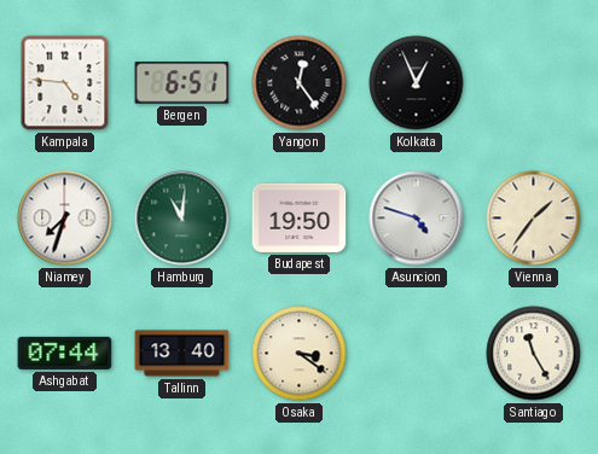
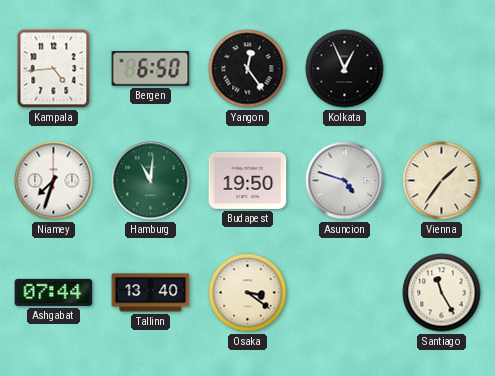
Kampala: 4:46 -> 4:44
Bergen: 6:51 -> 6:50
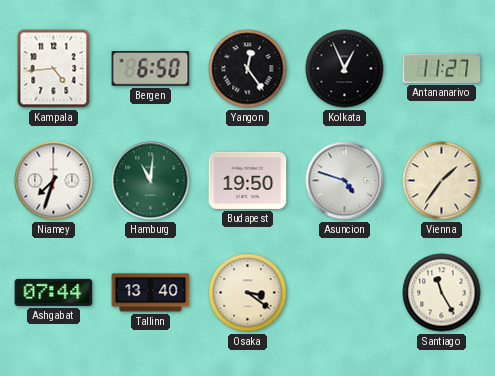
Antananarivo: none -> 11:27
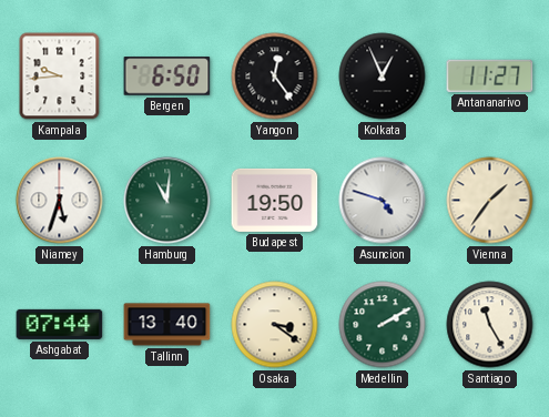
Kampala: 4:44 -> 9:44
Niamey: 7:33 -> 5:33
Medellin: none -> 2:10
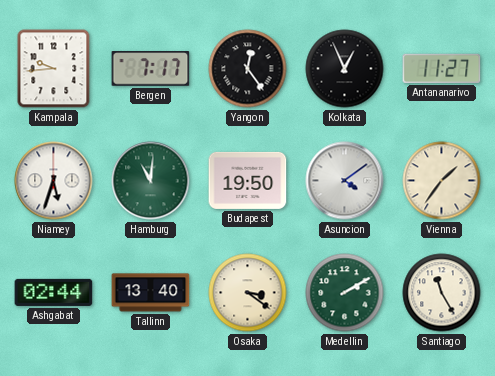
Bergen: 6:50 -> 7:17
Asuncion: 4:48 -> 4:09
Ashgabat: 07:44 -> 02:44
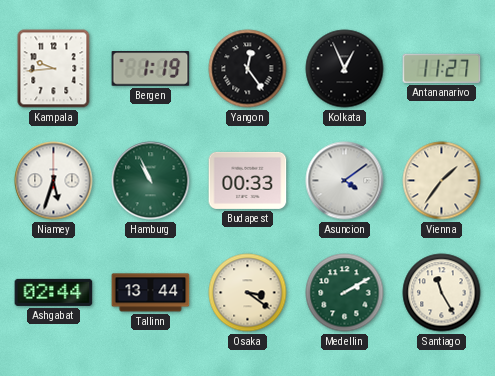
Bergen: 7:17 -> 1:19
Hamburg: 11:01 -> 10:56
Budapest: 19:50 -> 00:33
Tallinn: 13:40 -> 13:44
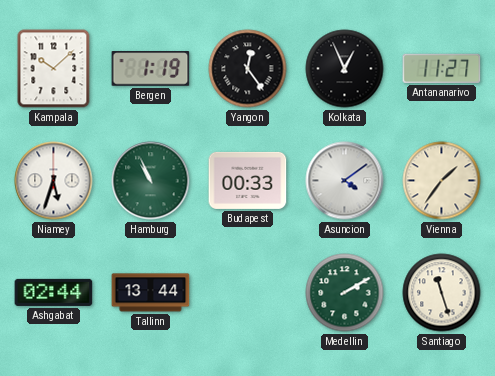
Kampala: 9:44 -> 10:08
Osaka: 3:21 -> none
Santiago: 11:25 -> 11:27
